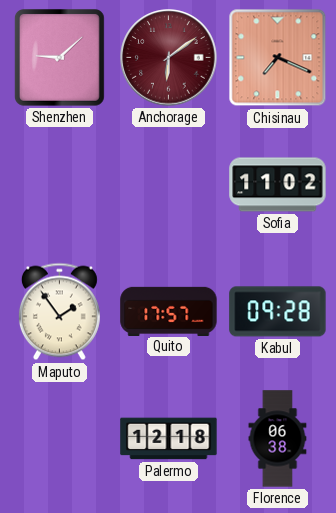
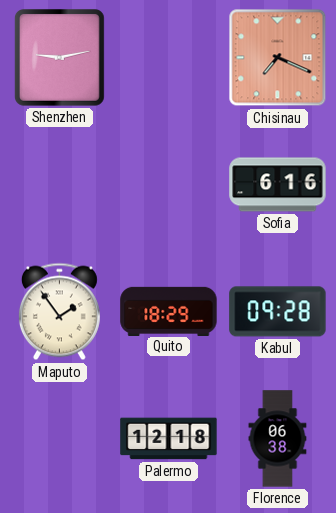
Shenzhen: 9:08 -> 9:13
Anchorage: 6:09 -> none
Sofia: 11:02 -> 6:16
Quito: 17:57 -> 18:29
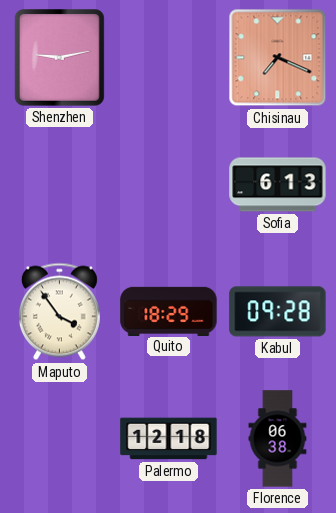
Sofia: 6:16 -> 6:13
Maputo: 1:54 -> 3:54
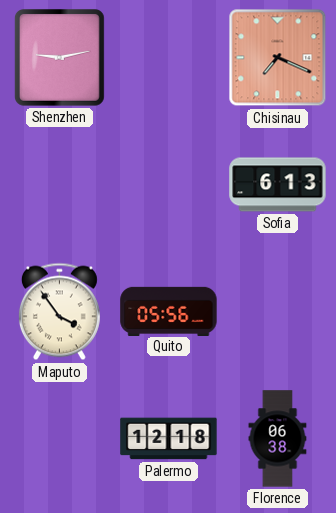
Quito: 18:29 -> 05:56
Kabul: 09:28 -> none
